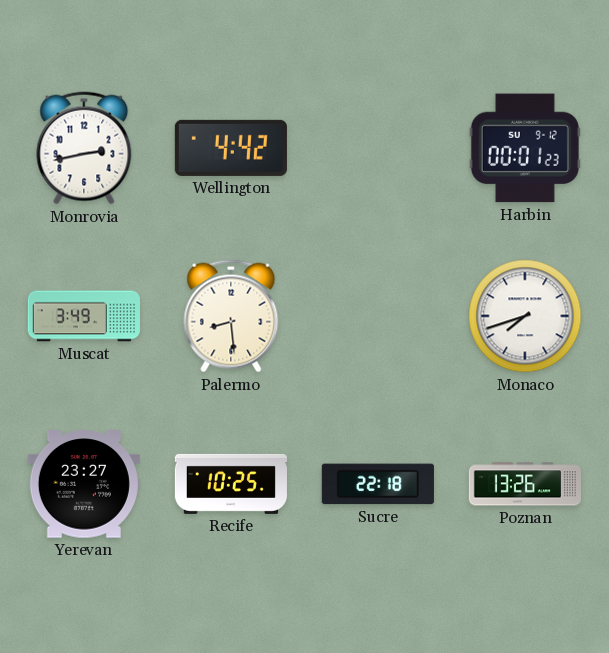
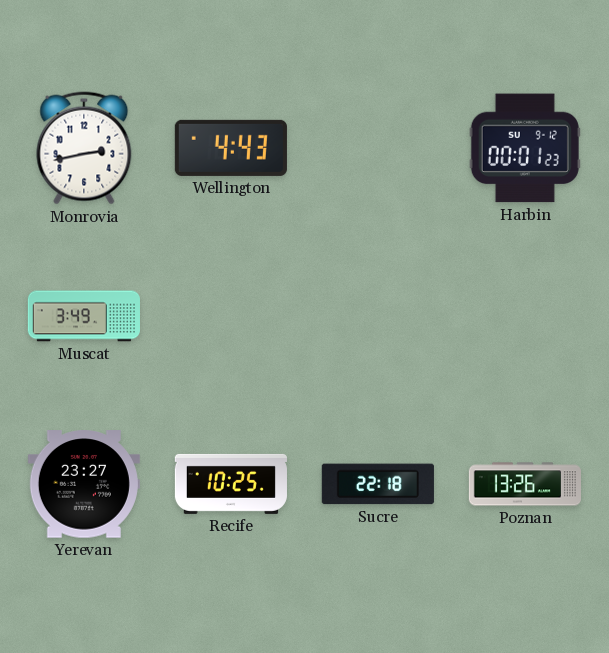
Wellington: 4:42 -> 4:43
Palermo: 8:29 -> none
Monaco: 7:42 -> none
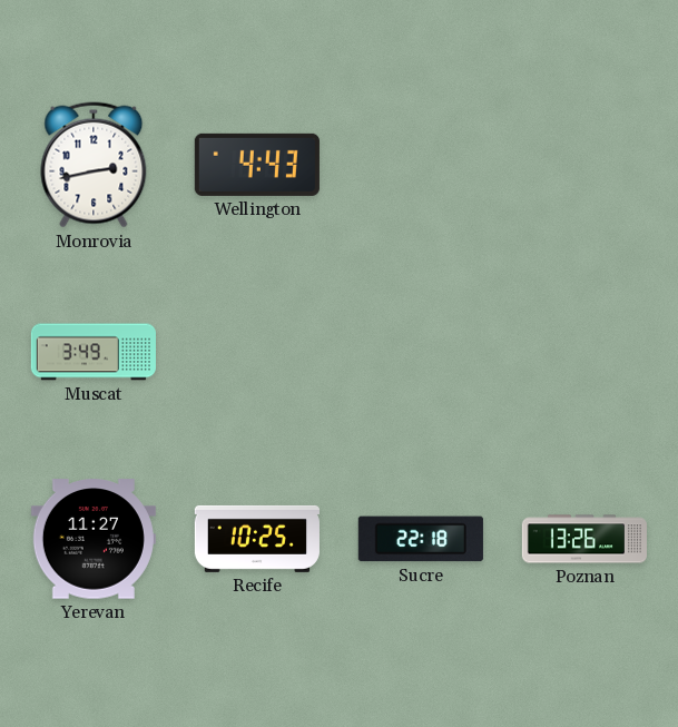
Harbin: 00:01 -> none
Yerevan: 23:27 -> 11:27
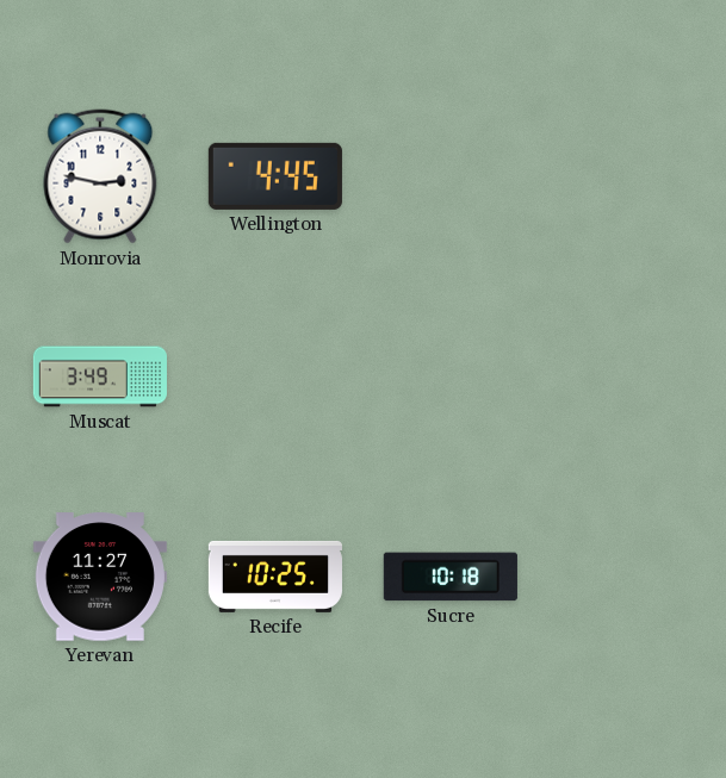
Monrovia: 2:43 -> 2:47
Wellington: 4:43 -> 4:45
Sucre: 22:18 -> 10:18
Poznan: 13:26 -> none
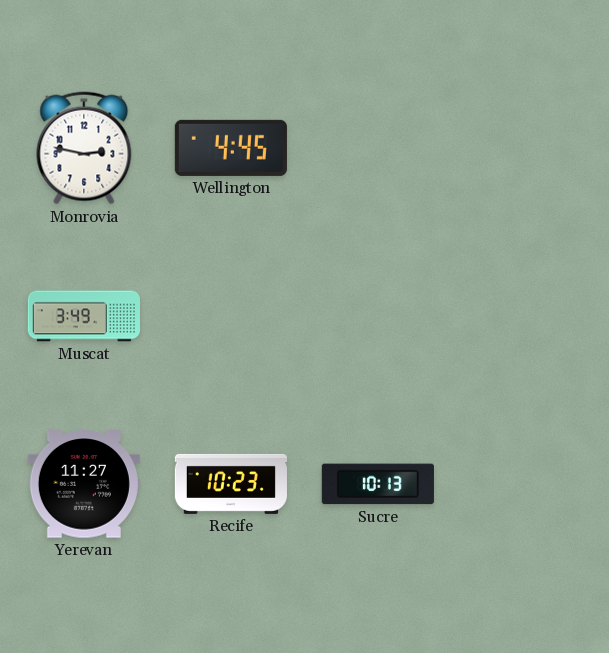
Recife: 10:25 -> 10:23
Sucre: 10:18 -> 10:13
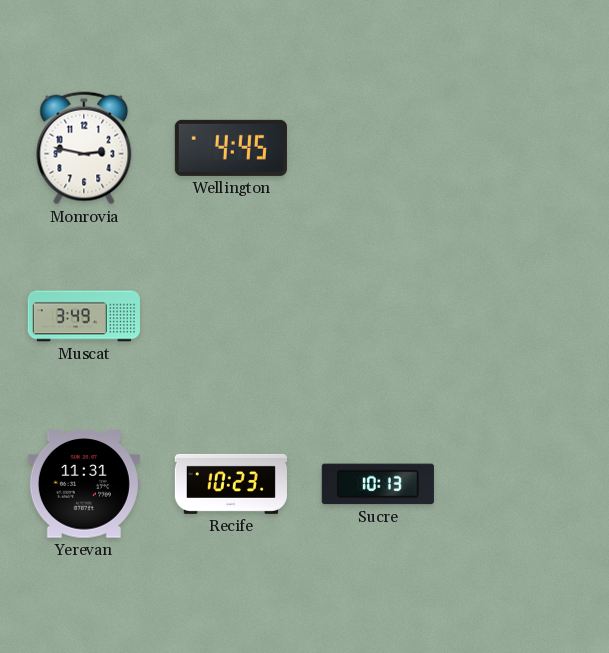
Yerevan: 11:27 -> 11:31
